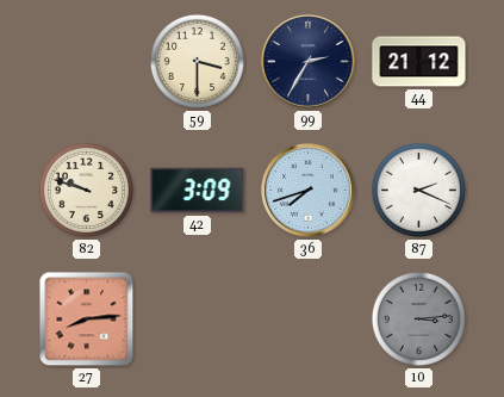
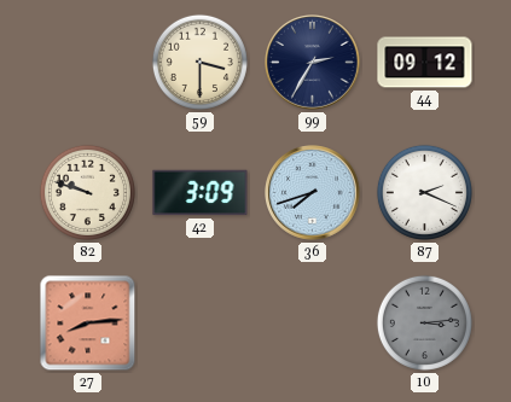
44: 21:12 -> 09:12
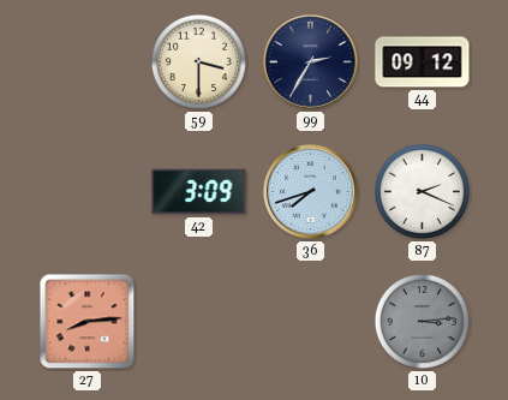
82: 9:48 -> none
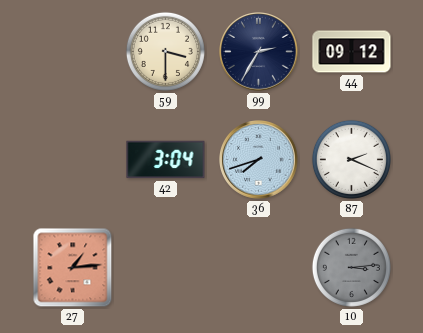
42: 3:09 -> 3:04
27: 8:14 -> 1:14
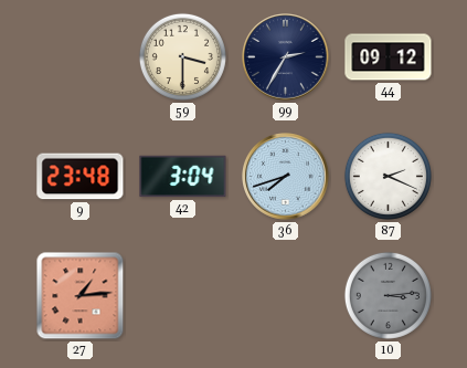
9: none -> 23:48
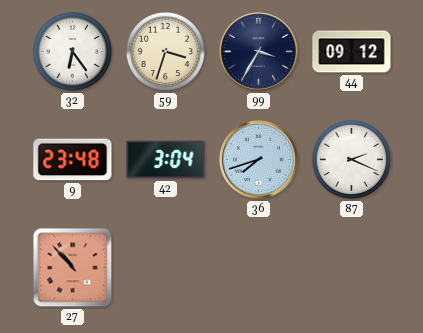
32: none -> 6:24
59: 3:30 -> 3:33
99: 2:35 -> 3:35
27: 1:14 -> 10:53
10: 3:14 -> none
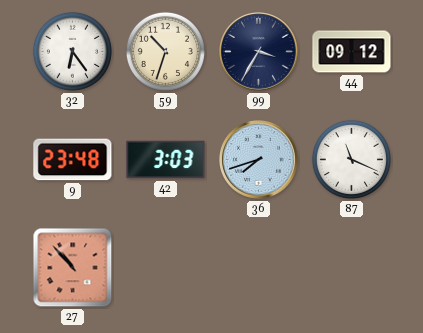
59: 3:33 -> 10:33
42: 3:04 -> 3:03
87: 2:19 -> 11:19
